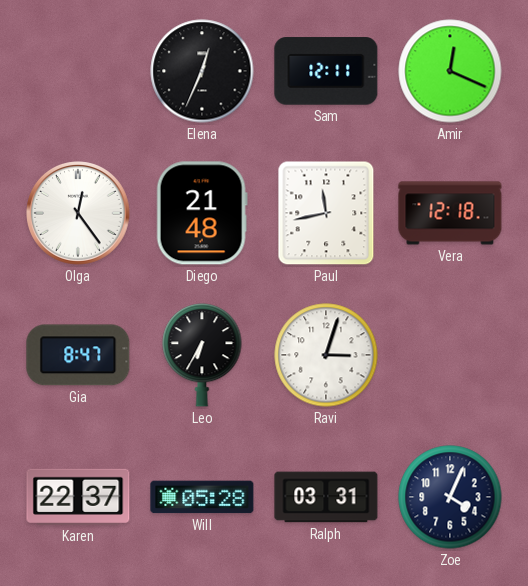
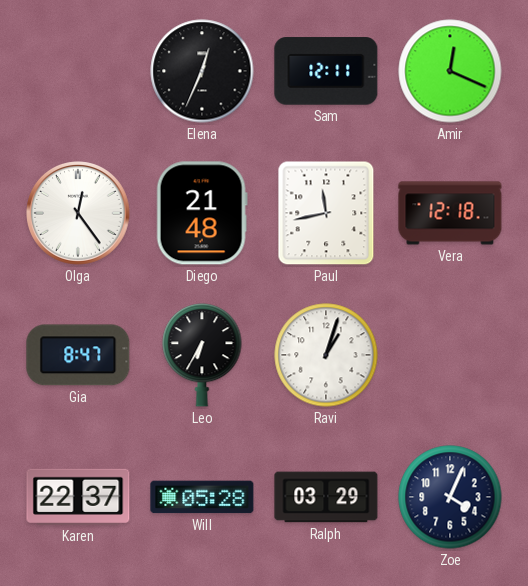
Ravi: 3:03 -> 1:03
Ralph: 03:31 -> 03:29
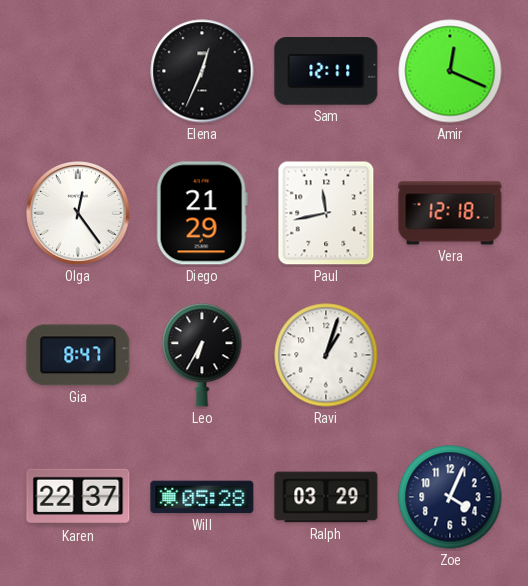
Diego: 21:48 -> 21:29
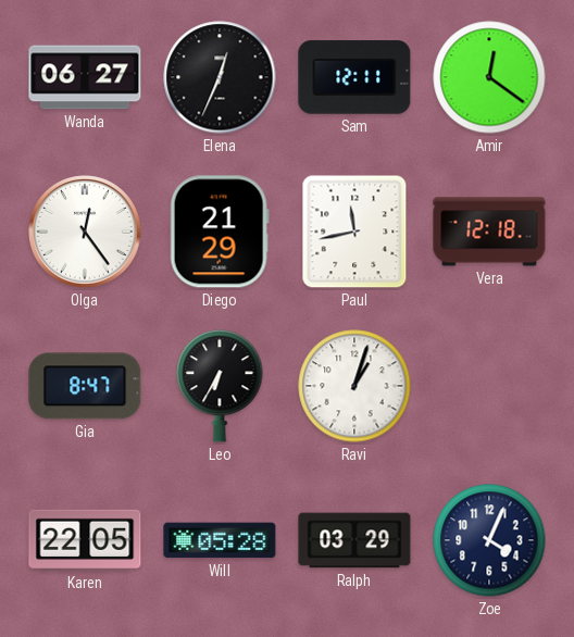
Wanda: none -> 06:27
Amir: 12:19 -> 12:21
Karen: 22:37 -> 22:05
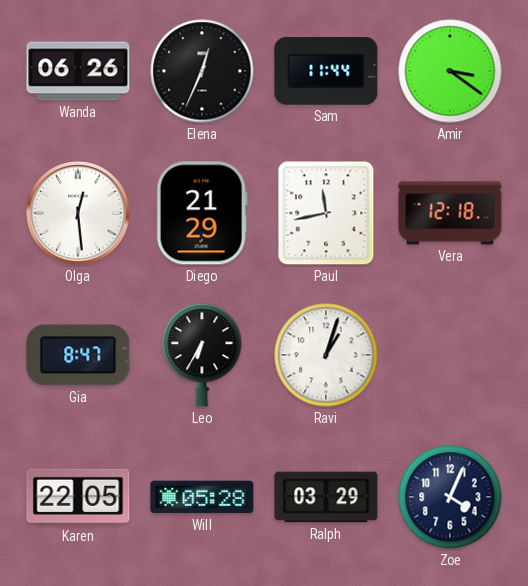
Wanda: 06:27 -> 06:26
Sam: 12:11 -> 11:44
Amir: 12:21 -> 3:21
Olga: 12:24 -> 12:29
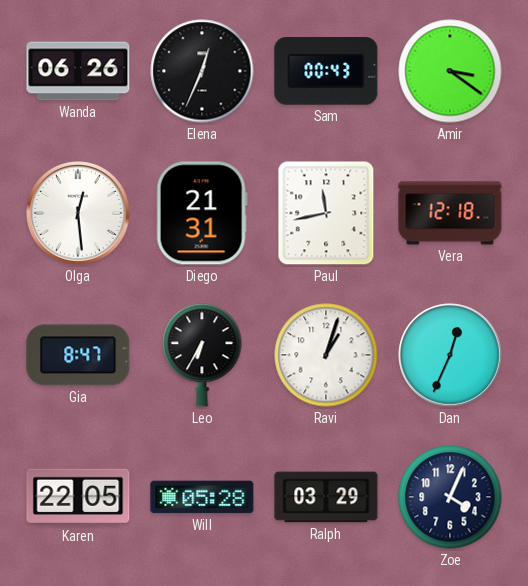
Sam: 11:44 -> 00:43
Diego: 21:29 -> 21:31
Dan: none -> 12:34
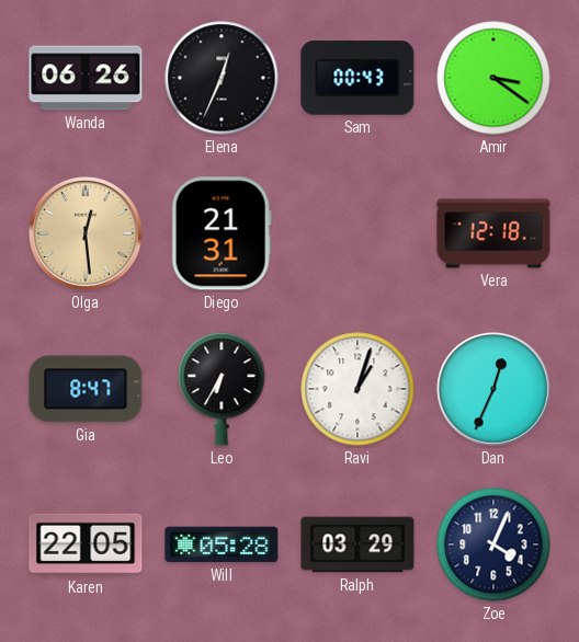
Olga dial: white -> champagne
Paul: 11:43 -> none
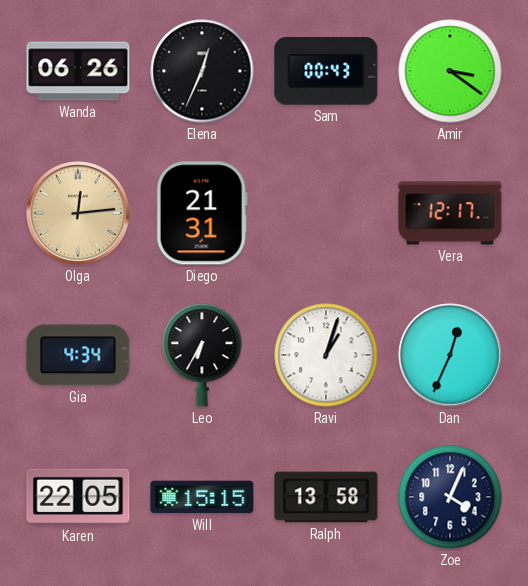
Olga: 12:29 -> 12:14
Vera: 12:18 -> 12:17
Gia: 8:47 -> 4:34
Will: 05:28 -> 15:15
Ralph: 03:29 -> 13:58
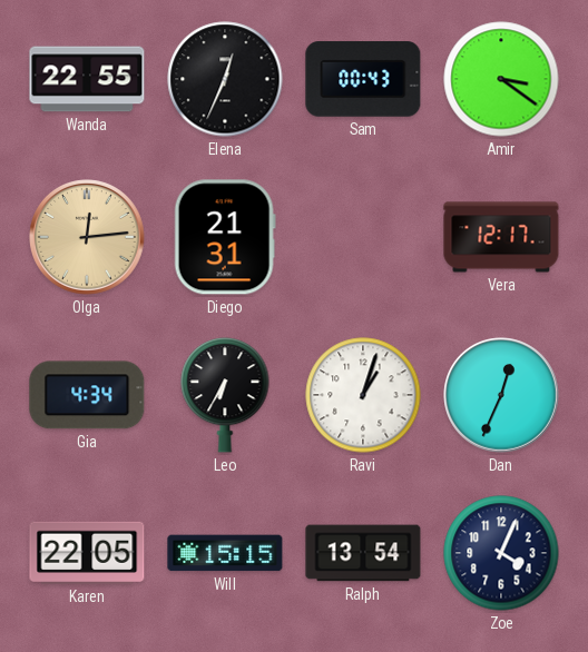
Wanda: 06:26 -> 22:55
Ralph: 13:58 -> 13:54
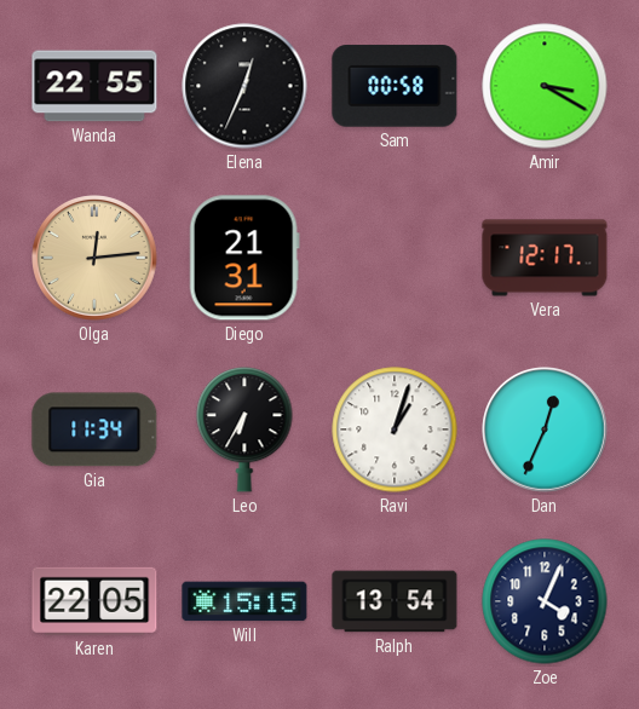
Sam: 00:43 -> 00:58
Amir: 3:21 -> 3:20
Gia: 4:34 -> 11:34
